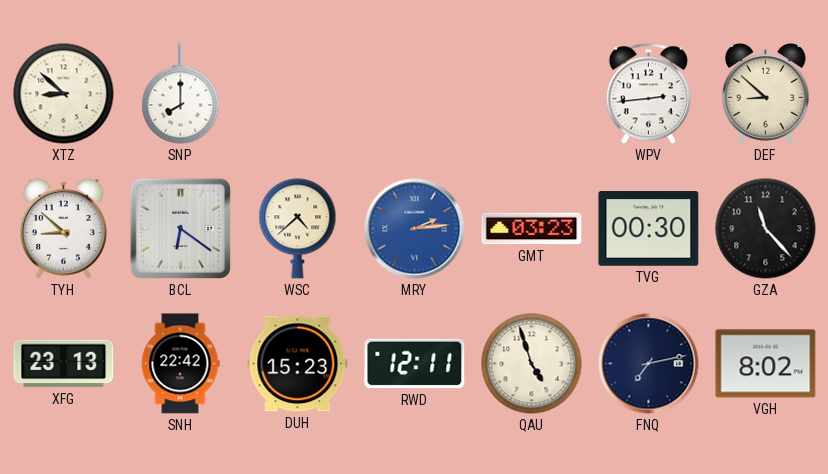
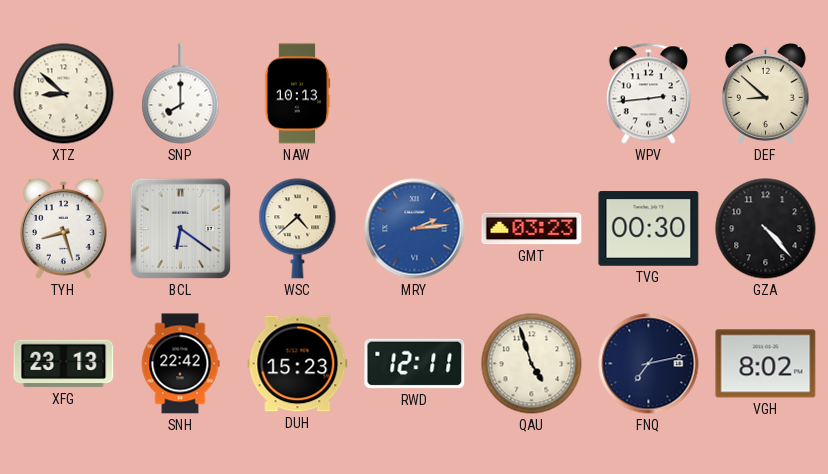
NAW: none -> 10:13
TYH: 8:52 -> 8:27
GZA: 11:23 -> 4:23
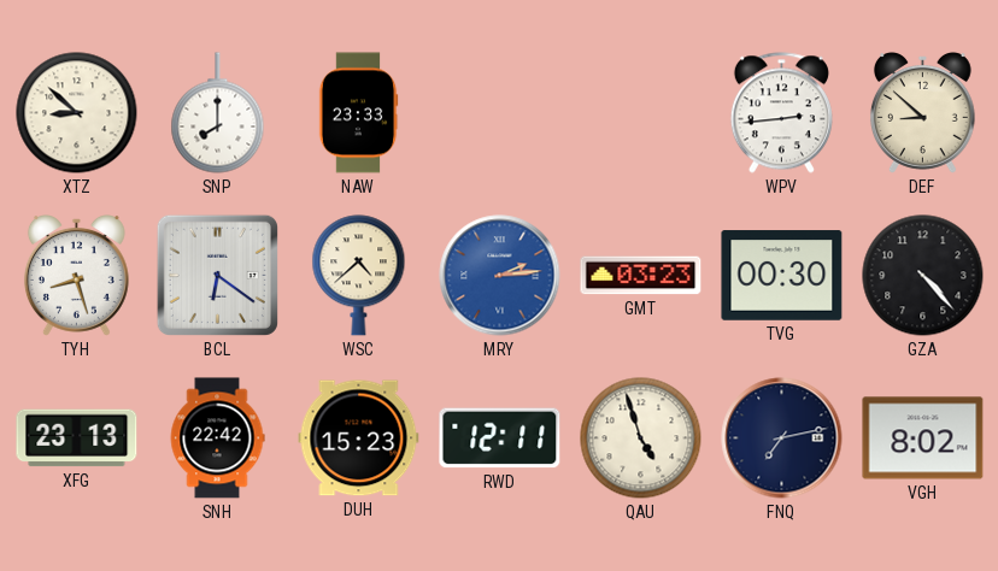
NAW: 10:13 -> 23:33
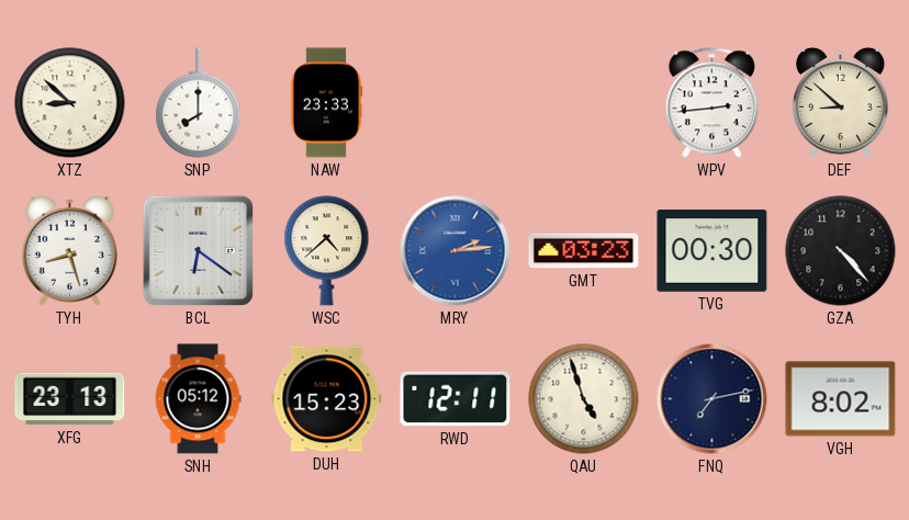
SNH: 22:42 -> 05:12
